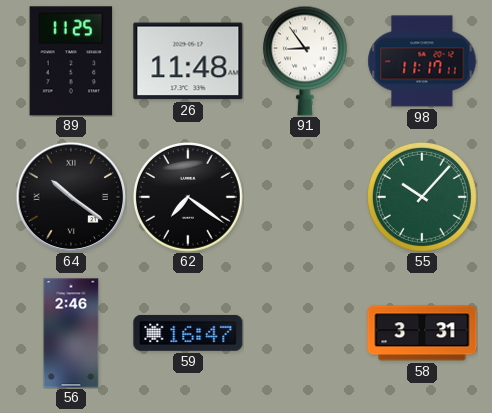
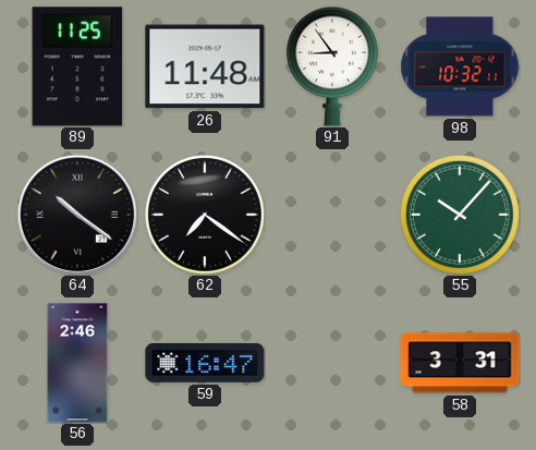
98: 11:17 -> 10:32
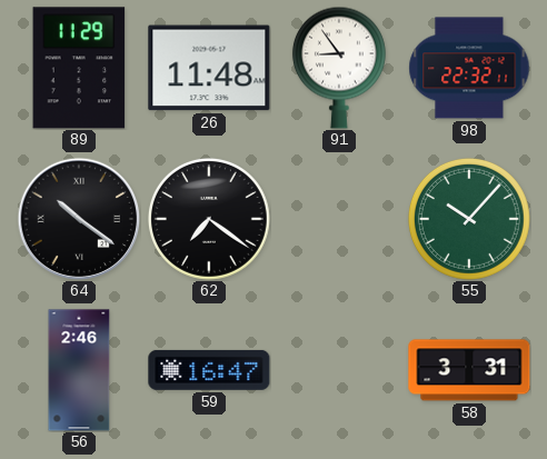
89: 11:25 -> 11:29
98: 10:32 -> 22:32
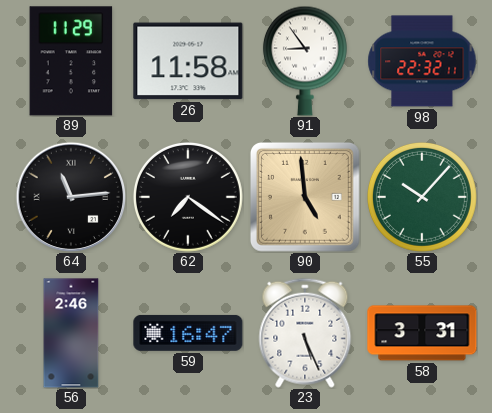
26: 11:48 -> 11:58
64: 10:21 -> 11:14
90: none -> 4:59
23: none -> 5:26
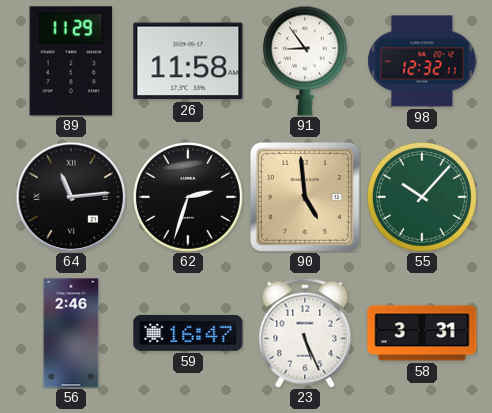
98: 22:32 -> 12:32
62: 7:21 -> 2:33
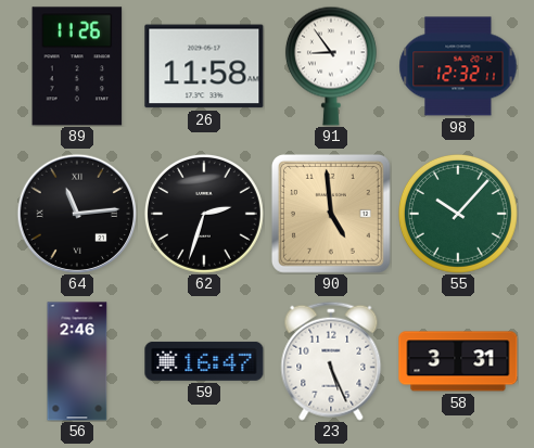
89: 11:29 -> 11:26
